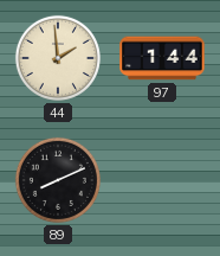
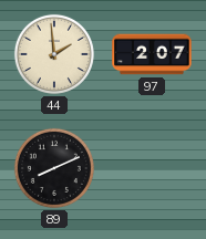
97: 1:44 -> 2:07
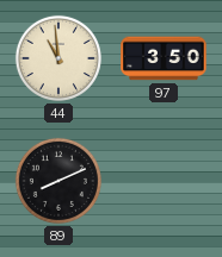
44: 1:59 -> 10:59
97: 2:07 -> 3:50
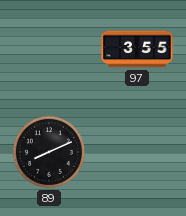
44: 10:59 -> none
97: 3:50 -> 3:55
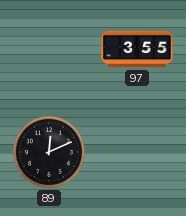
89: 8:11 -> 12:11
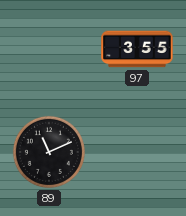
89: 12:11 -> 11:11
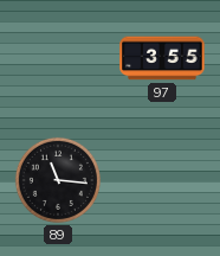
89: 11:11 -> 11:16
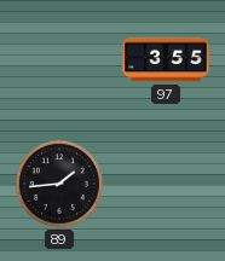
89: 11:16 -> 1:44
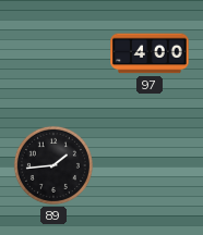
97: 3:55 -> 4:00
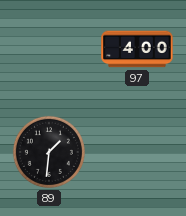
89: 1:44 -> 1:31
